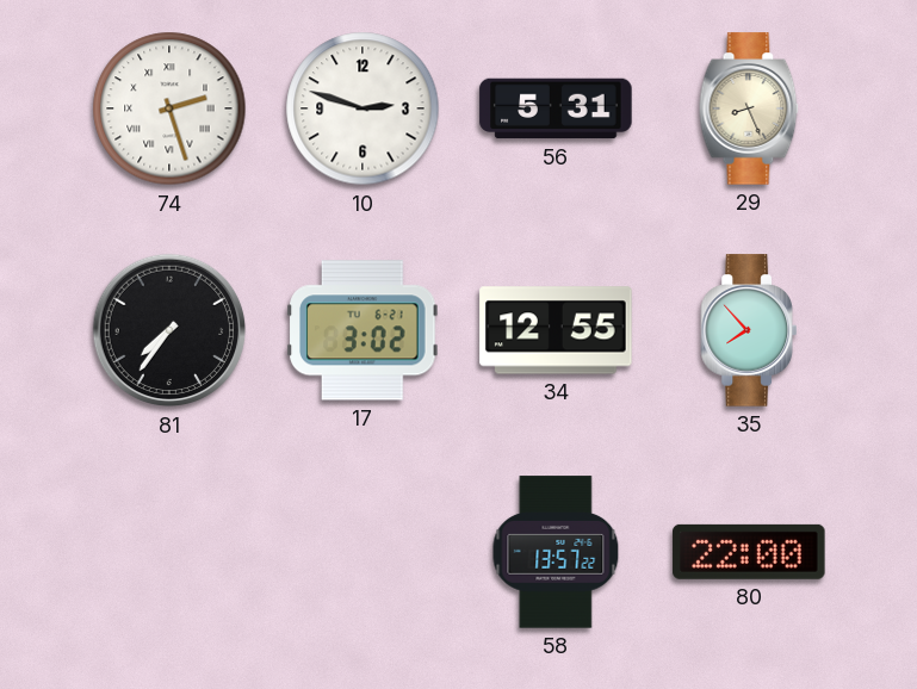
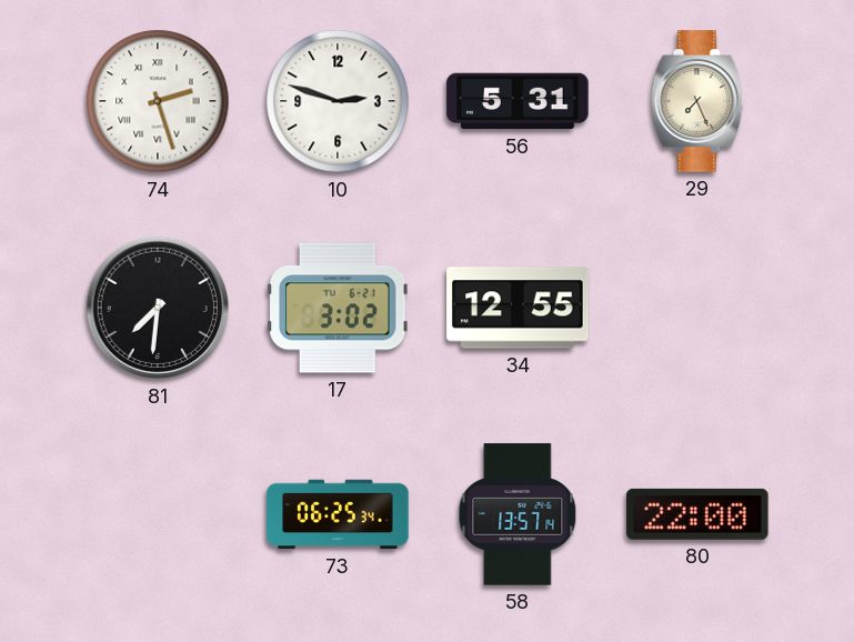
29: 8:26 -> 7:26
81: 7:36 -> 7:31
35: 7:53 -> none
73: none -> 06:25
58: 13:57:22 -> 13:57:14
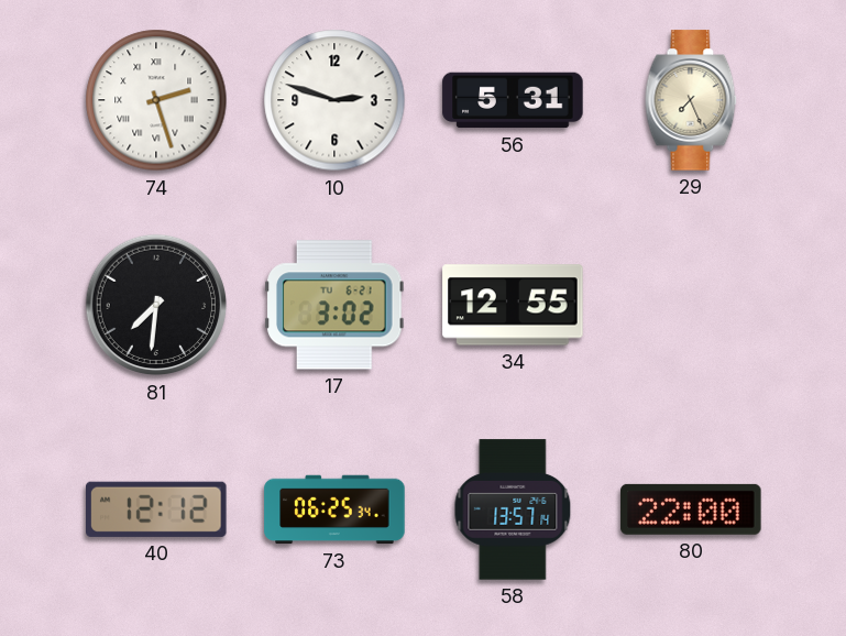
40: none -> 12:12
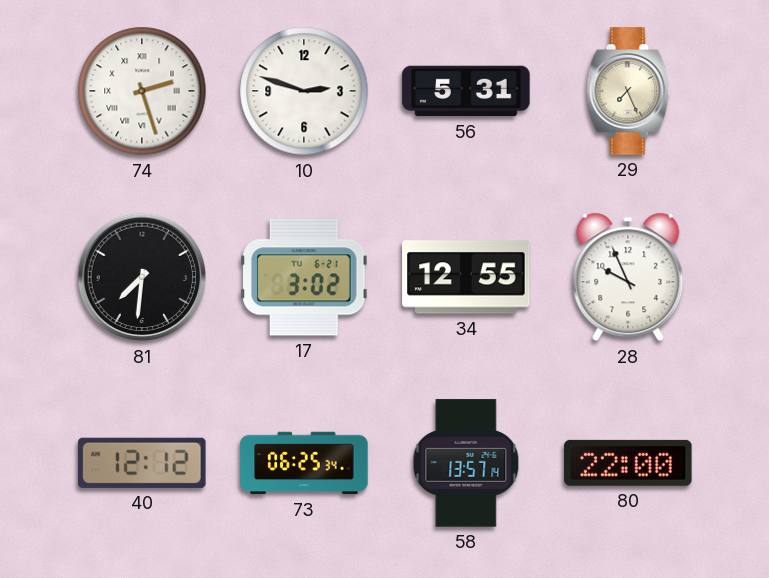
28: none -> 9:56
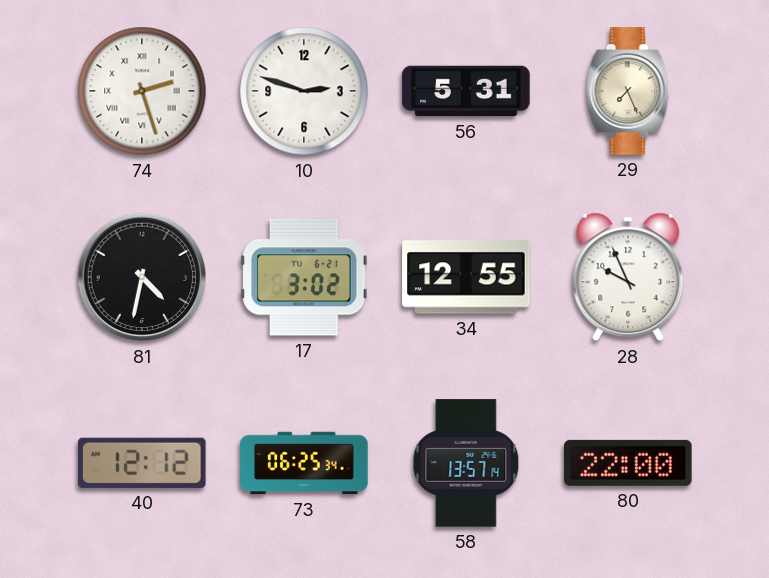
81: 7:31 -> 4:32
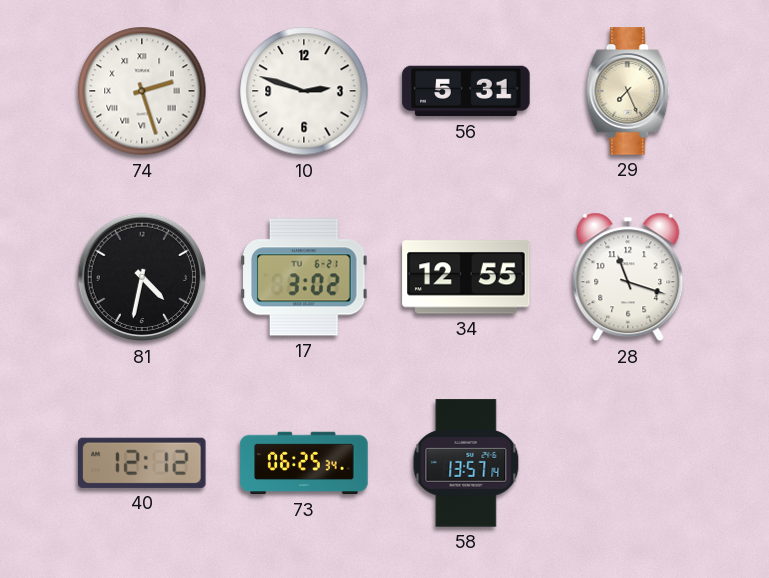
28: 9:56 -> 11:18
80: 22:00 -> none
